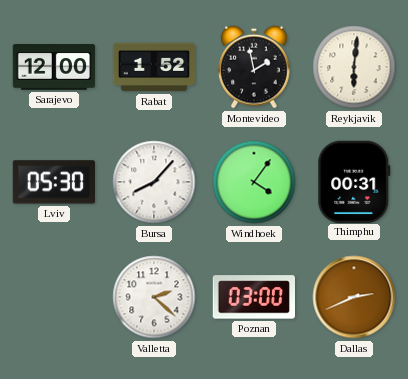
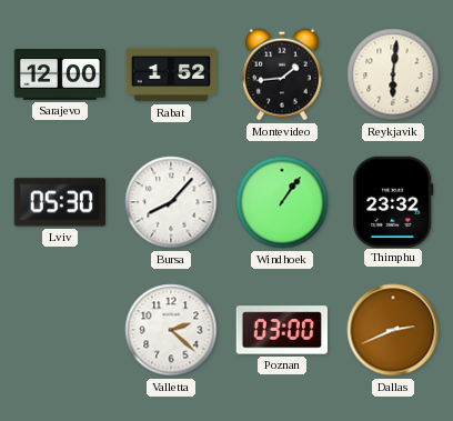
Montevideo: 1:58 -> 1:44
Windhoek: 4:06 -> 1:06
Thimphu: 00:31 -> 23:32
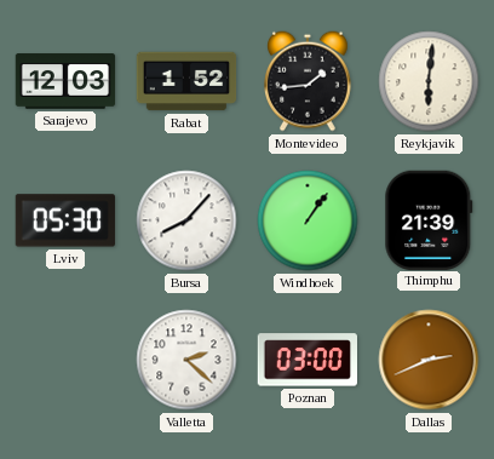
Sarajevo: 12:00 -> 12:03
Thimphu: 23:32 -> 21:39
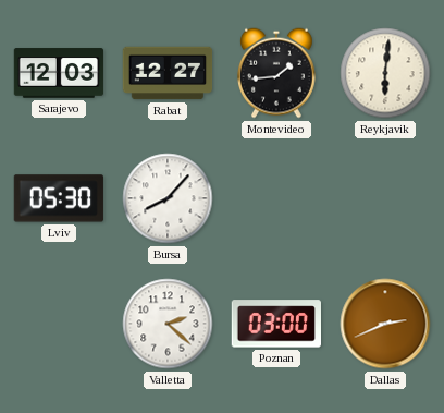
Rabat: 1:52 -> 12:27
Windhoek: 1:06 -> none
Thimphu: 21:39 -> none
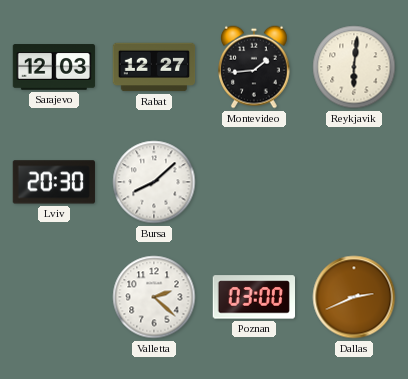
Lviv: 05:30 -> 20:30
Bursa: 8:07 -> 8:08
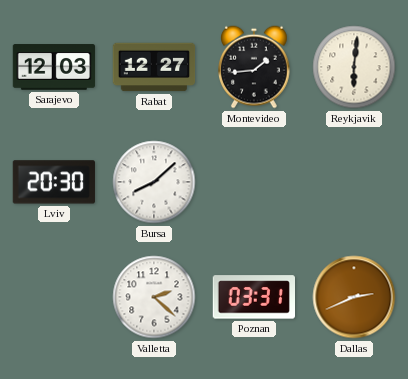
Poznan: 03:00 -> 03:31
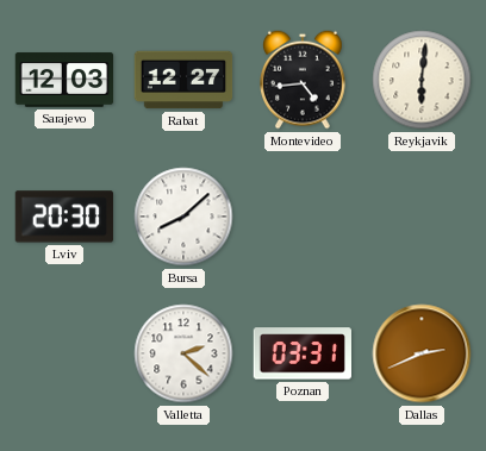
Montevideo: 1:44 -> 4:44
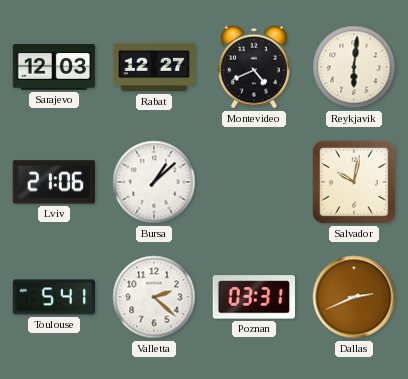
Montevideo: 4:44 -> 4:41
Lviv: 20:30 -> 21:06
Bursa: 8:08 -> 1:08
Salvador: none -> 10:02
Toulouse: none -> 5:41
